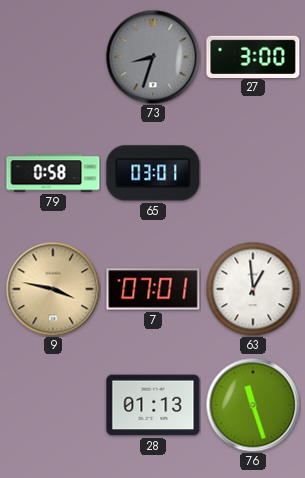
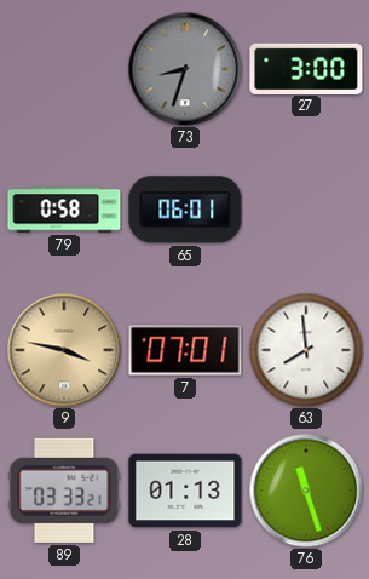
65: 03:01 -> 06:01
63: 12:59 -> 7:59
89: none -> 03:33
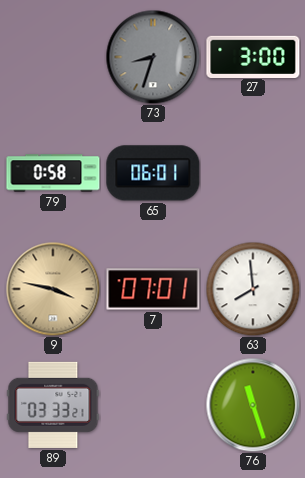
28: 01:13 -> none
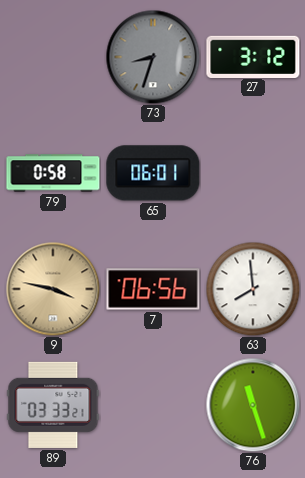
27: 3:00 -> 3:12
7: 07:01 -> 06:56
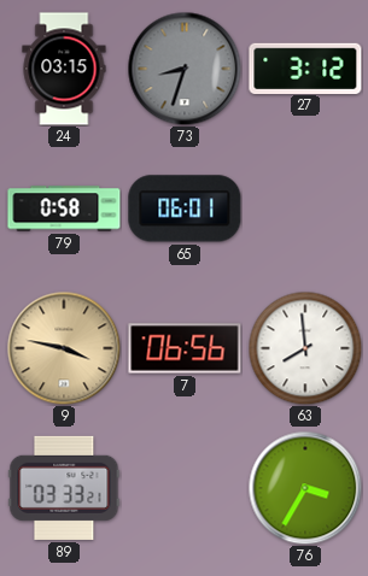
24: none -> 03:15
76: 11:27 -> 3:35
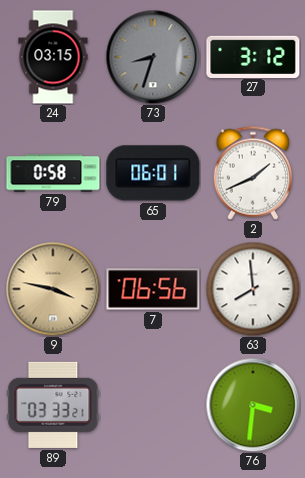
2: none -> 1:41
76: 3:35 -> 3:31
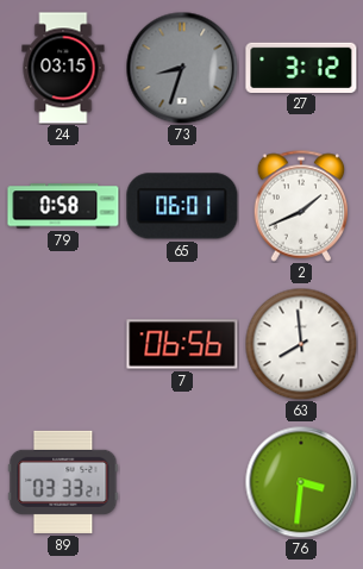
9: 3:47 -> none
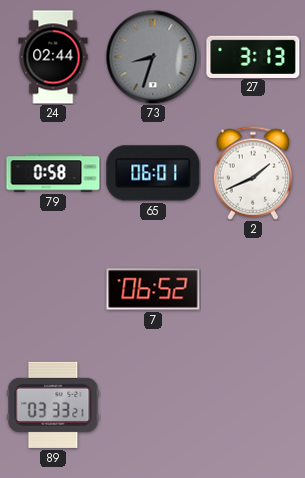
24: 03:15 -> 02:44
27: 3:12 -> 3:13
7: 06:56 -> 06:52
63: 7:59 -> none
76: 3:31 -> none
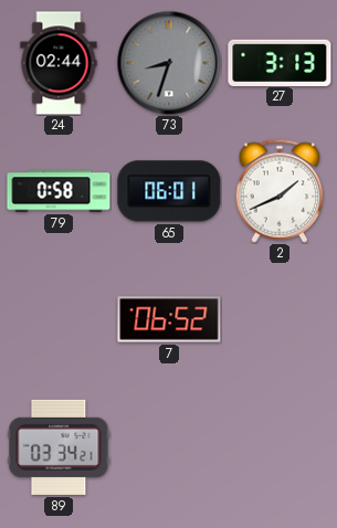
89: 03:33 -> 03:34
